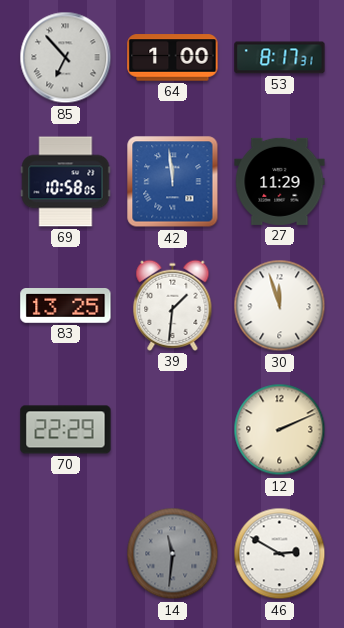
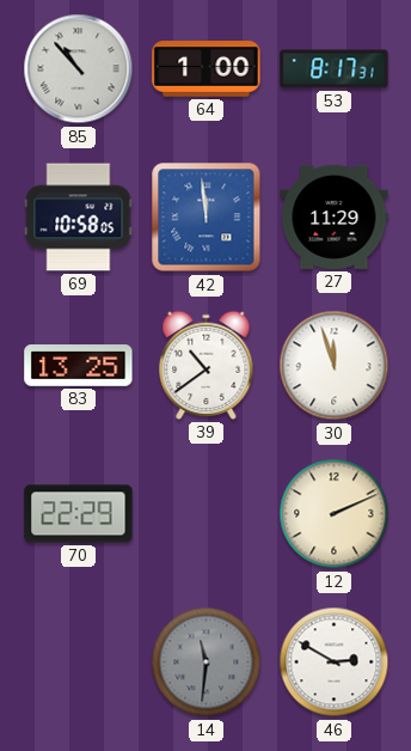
85: 6:53 -> 10:53
39: 1:31 -> 10:39
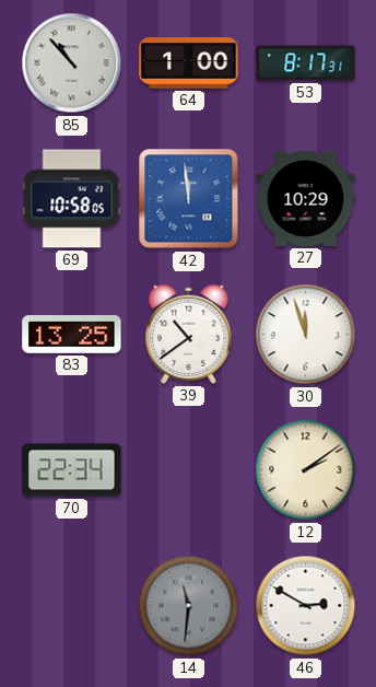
27: 11:29 -> 10:29
70: 22:29 -> 22:34
12: 2:11 -> 2:09
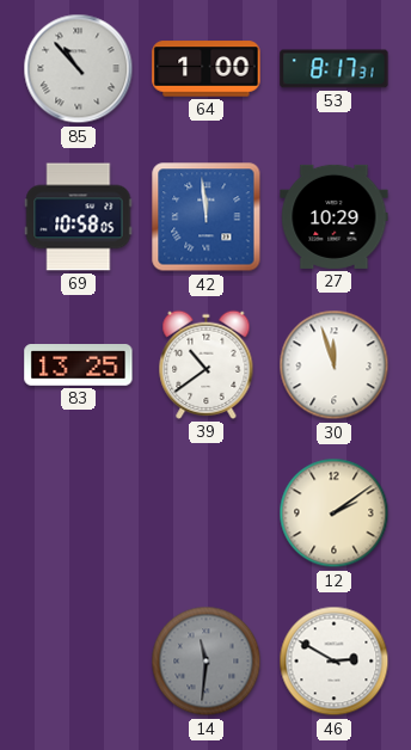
70: 22:34 -> none
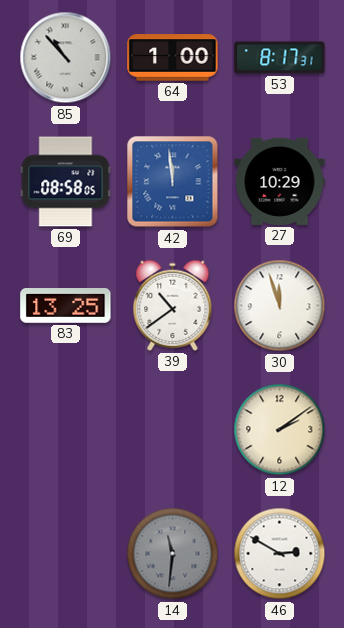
69: 10:58 -> 08:58
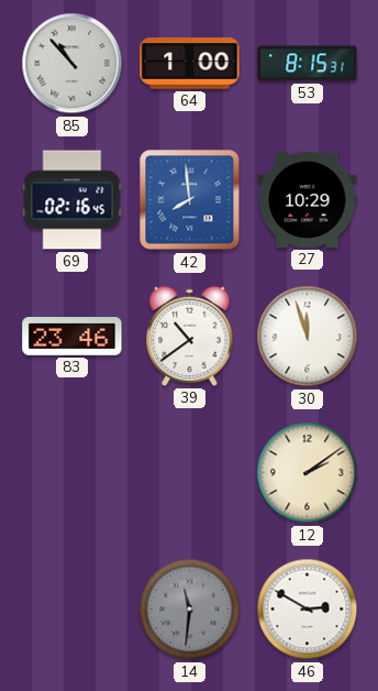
53: 8:17 -> 8:15
69: 08:58 -> 02:16
42: 11:59 -> 7:59
83: 13:25 -> 23:46
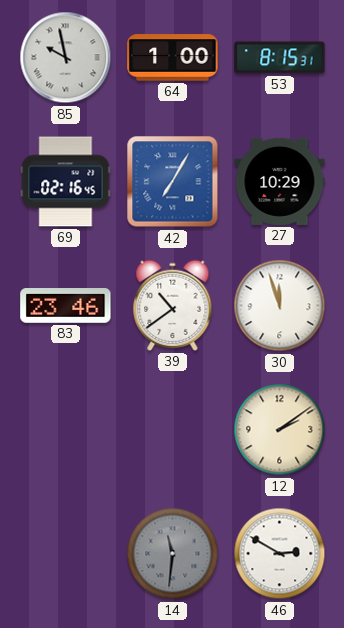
85: 10:53 -> 9:58
42: 7:59 -> 7:05
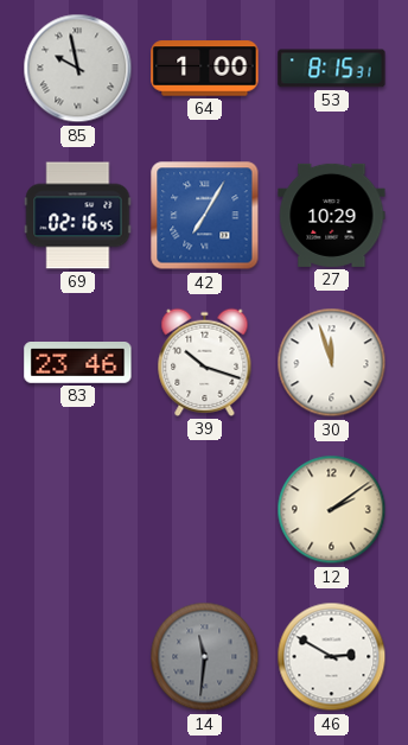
39: 10:39 -> 10:18
